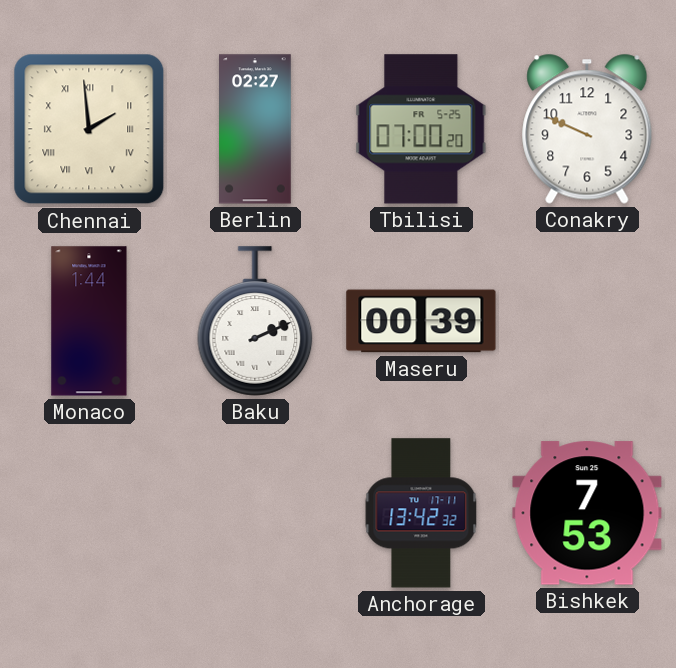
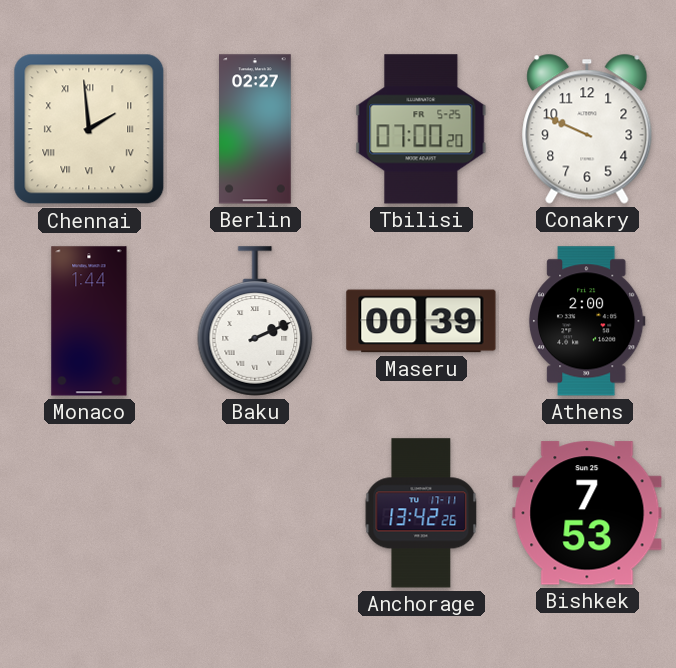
Athens: none -> 2:00
Anchorage: 13:42:32 -> 13:42:26
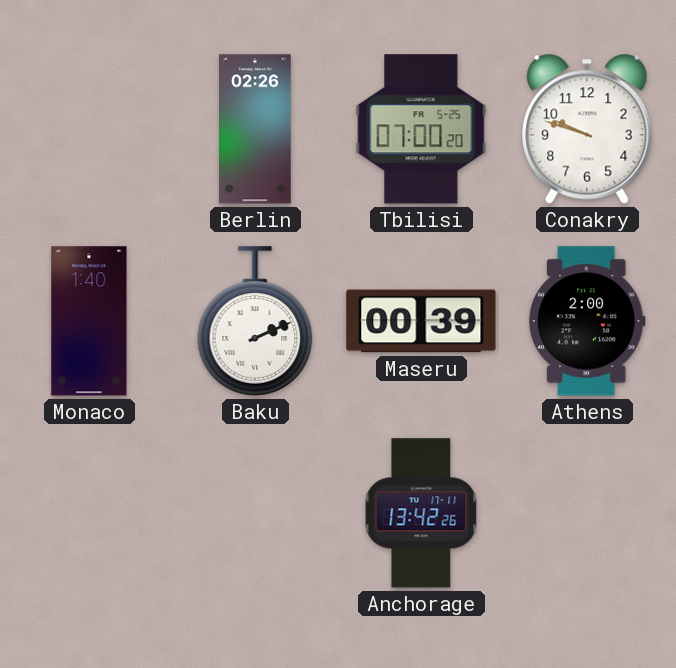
Chennai: 1:59 -> none
Berlin: 02:27 -> 02:26
Conakry: 9:49 -> 9:48
Monaco: 1:44 -> 1:40
Bishkek: 7:53 -> none
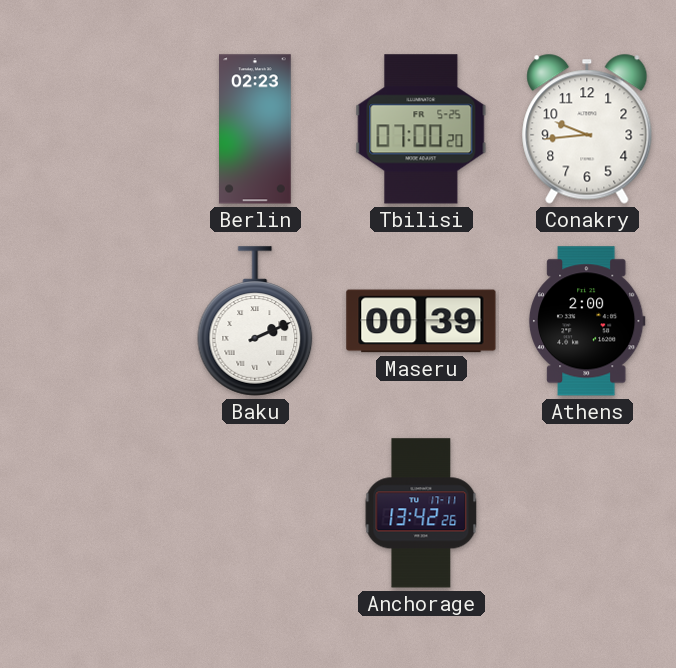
Berlin: 02:26 -> 02:23
Conakry: 9:48 -> 9:44
Monaco: 1:40 -> none
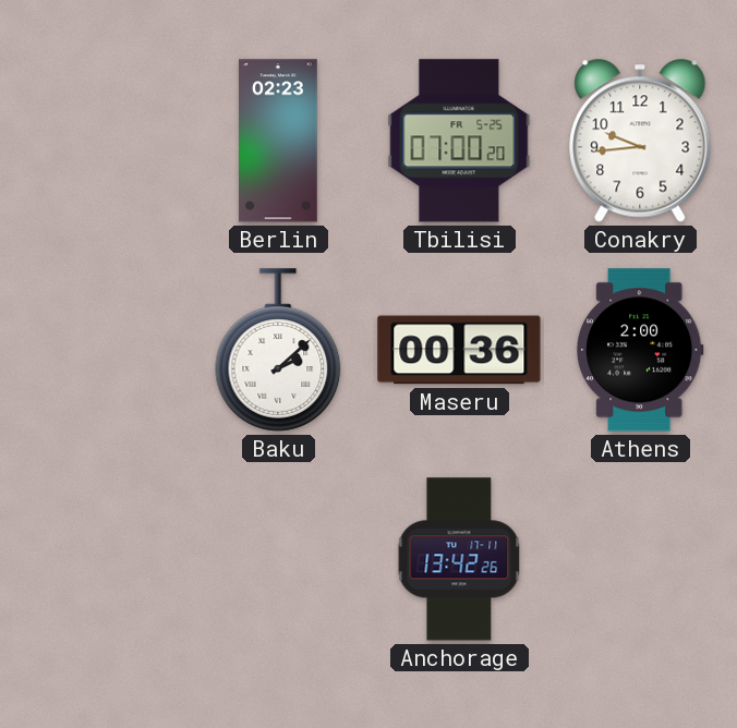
Baku: 2:11 -> 2:08
Maseru: 00:39 -> 00:36
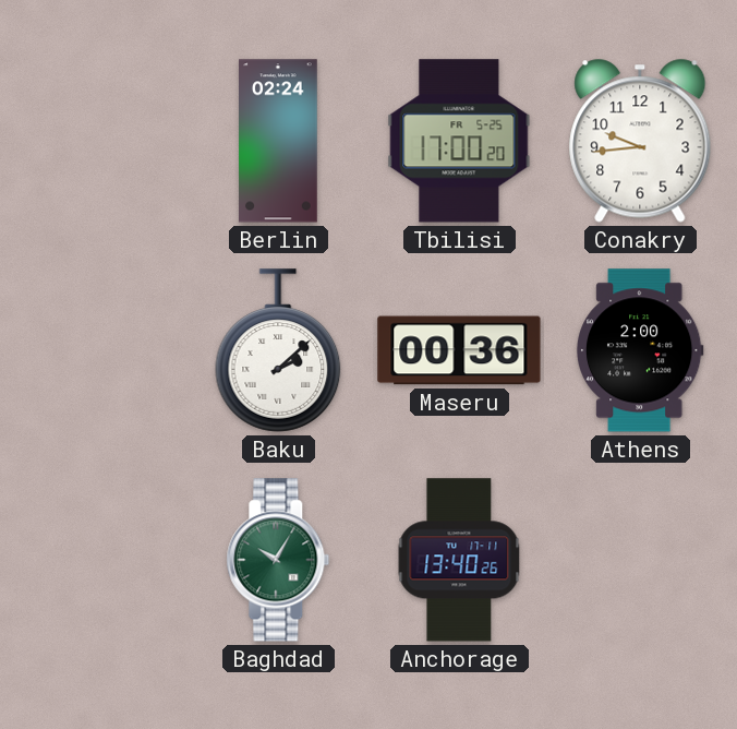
Berlin: 02:23 -> 02:24
Tbilisi: 07:00 -> 17:00
Baghdad: none -> 10:05
Anchorage: 13:42 -> 13:40
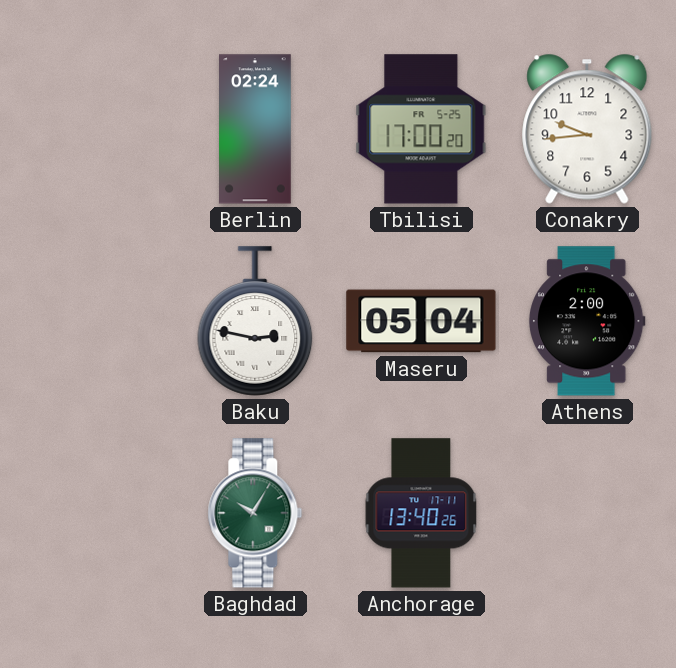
Baku: 2:08 -> 2:47
Maseru: 00:36 -> 05:04
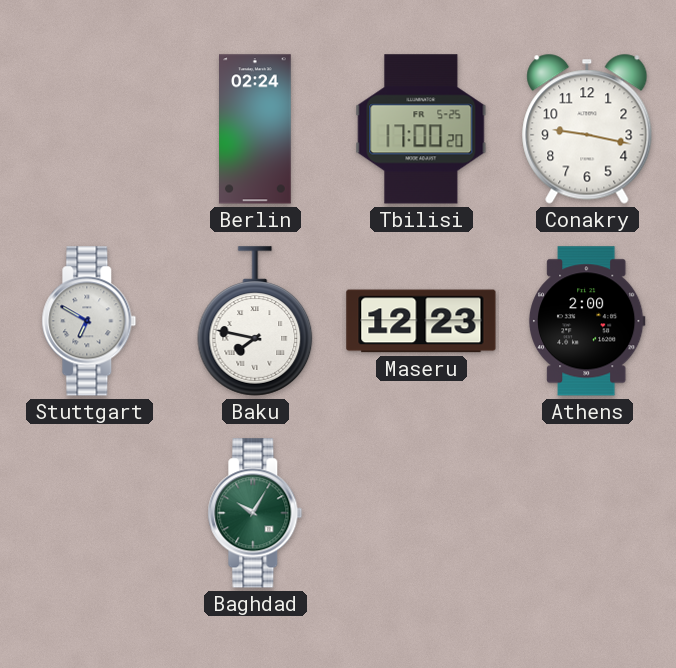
Conakry: 9:44 -> 9:17
Stuttgart: none -> 6:50
Baku: 2:47 -> 7:47
Maseru: 05:04 -> 12:23
Anchorage: 13:40 -> none
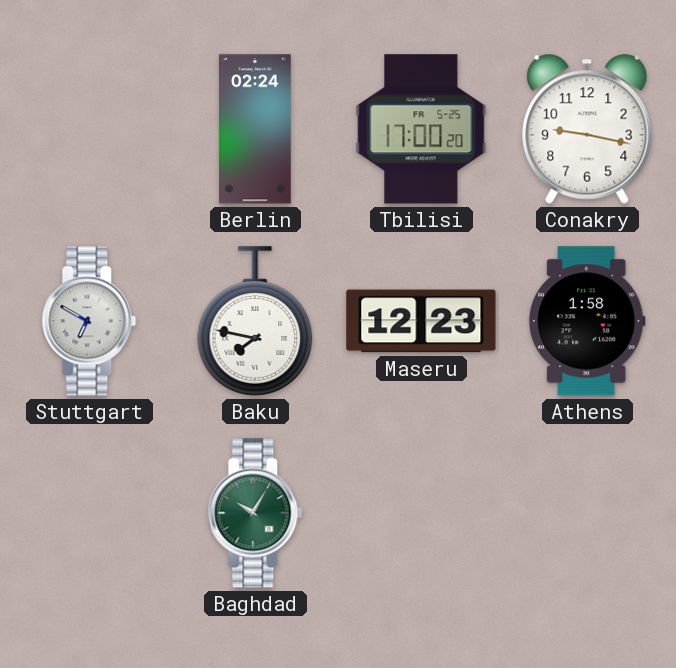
Athens: 2:00 -> 1:58
